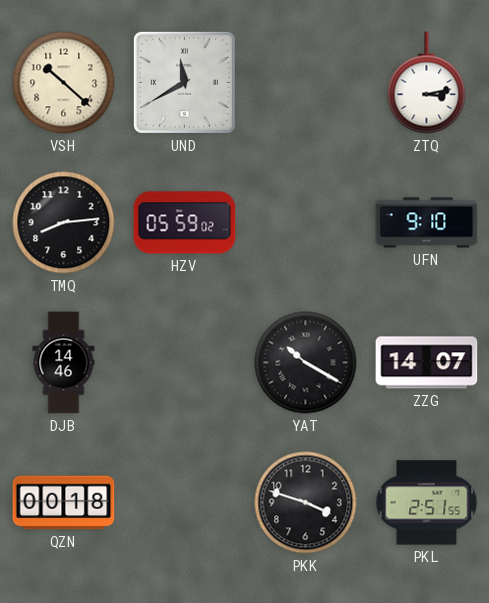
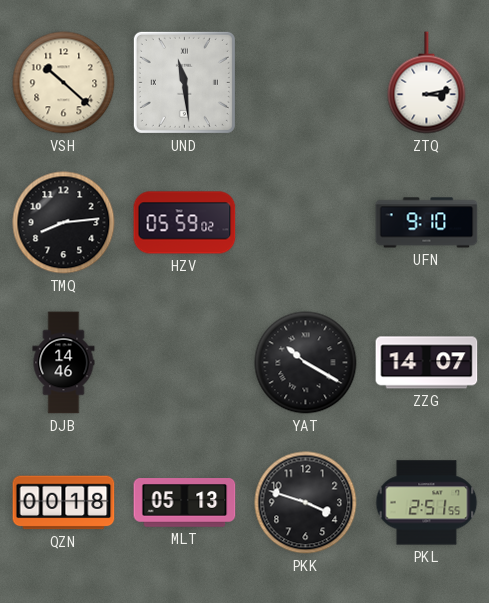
UND: 11:40 -> 11:29
MLT: none -> 05:13
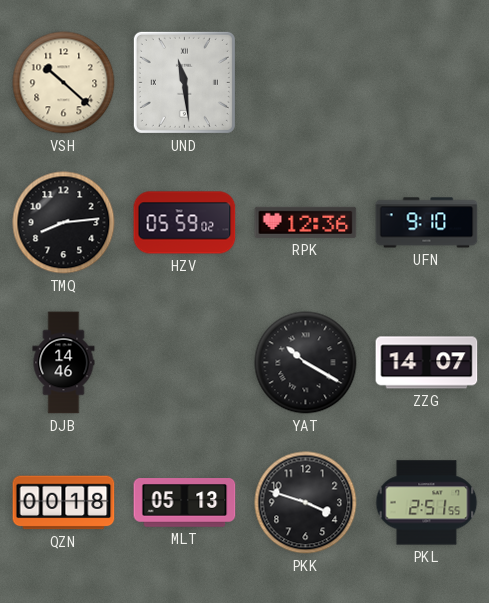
ZTQ: 3:13 -> none
RPK: none -> 12:36
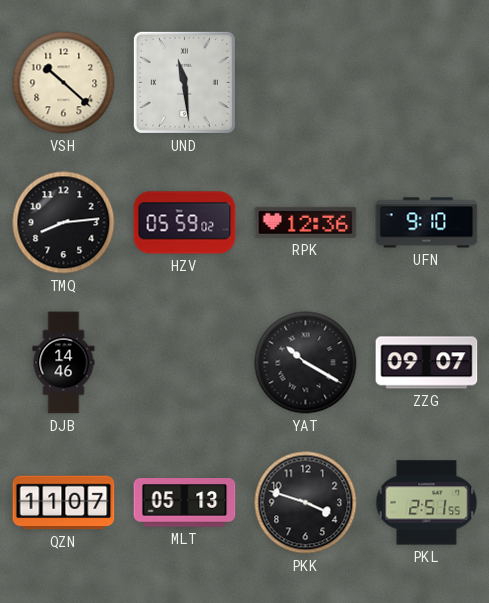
ZZG: 14:07 -> 09:07
QZN: 00:18 -> 11:07
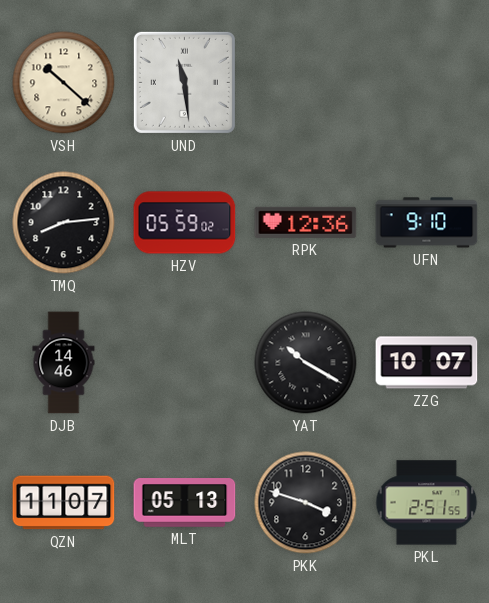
ZZG: 09:07 -> 10:07
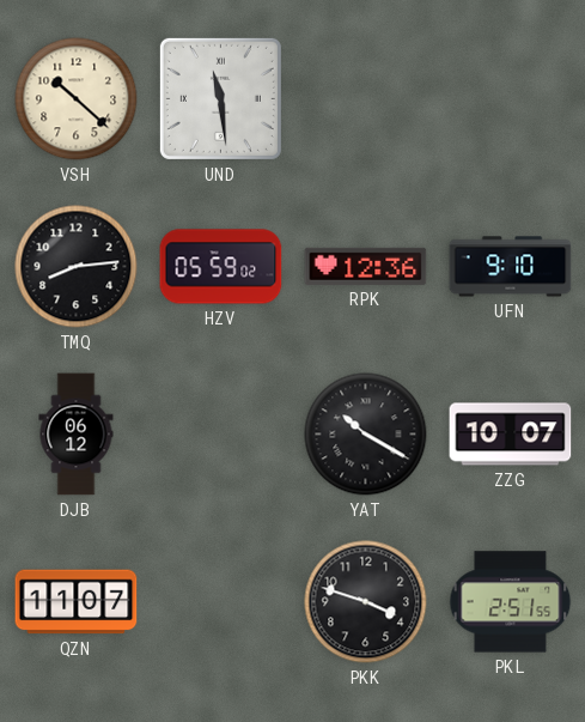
DJB: 14:46 -> 06:12
MLT: 05:13 -> none
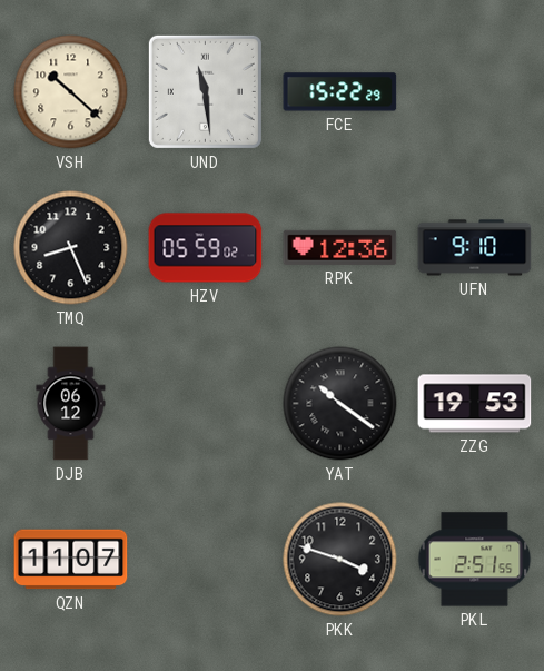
FCE: none -> 15:22
TMQ: 8:14 -> 8:26
YAT: 10:20 -> 10:21
ZZG: 10:07 -> 19:53
